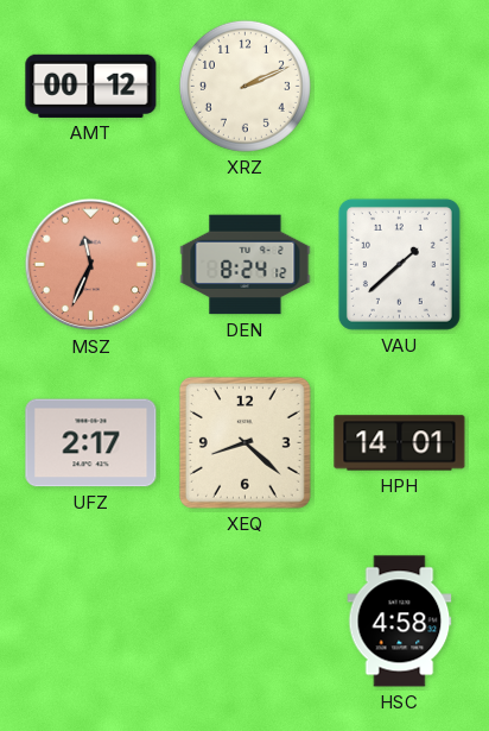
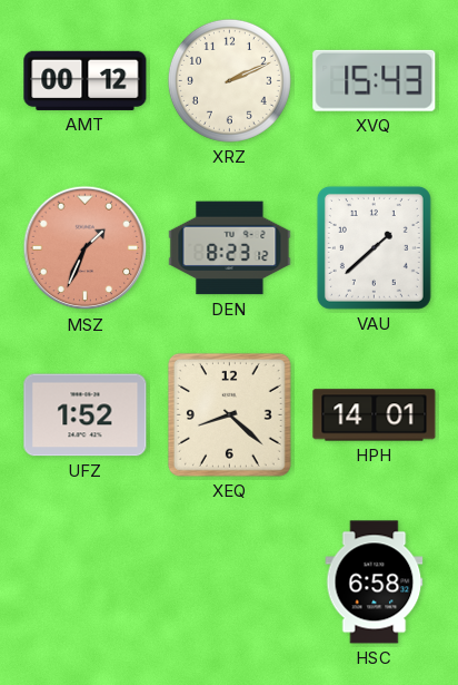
XVQ: none -> 15:43
MSZ: 11:34 -> 1:34
DEN: 8:24 -> 8:23
UFZ: 2:17 -> 1:52
HSC: 4:58 -> 6:58
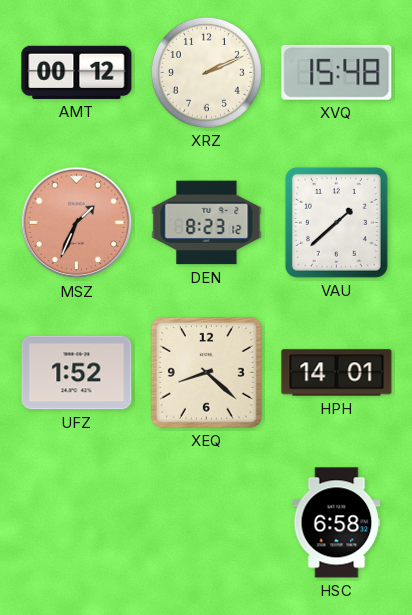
XVQ: 15:43 -> 15:48
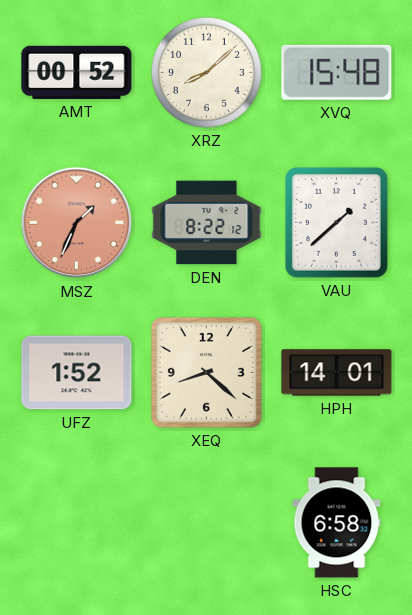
AMT: 00:12 -> 00:52
XRZ: 2:11 -> 8:08
DEN: 8:23 -> 8:22
